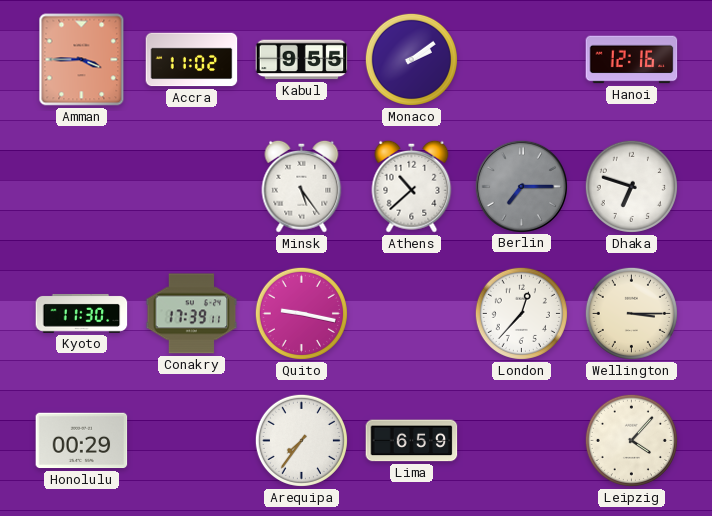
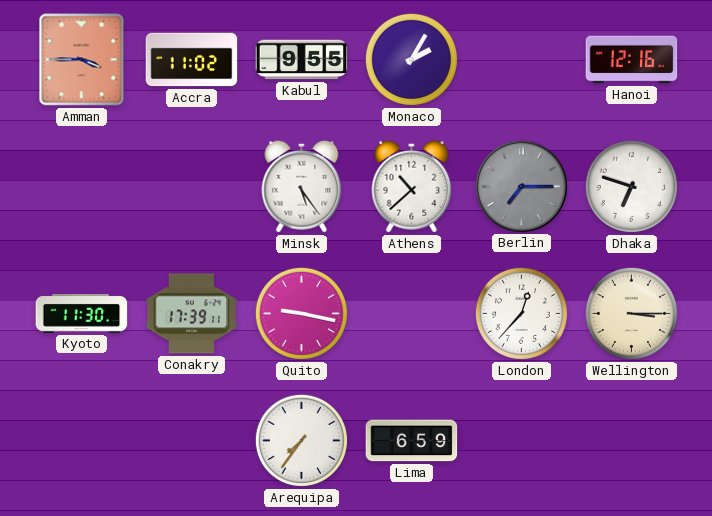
Monaco: 2:09 -> 2:05
Honolulu: 00:29 -> none
Leipzig: 4:07 -> none
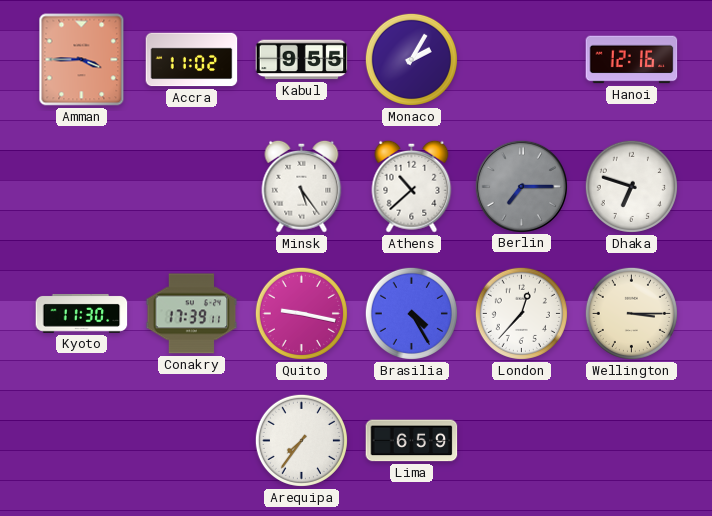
Brasilia: none -> 4:25
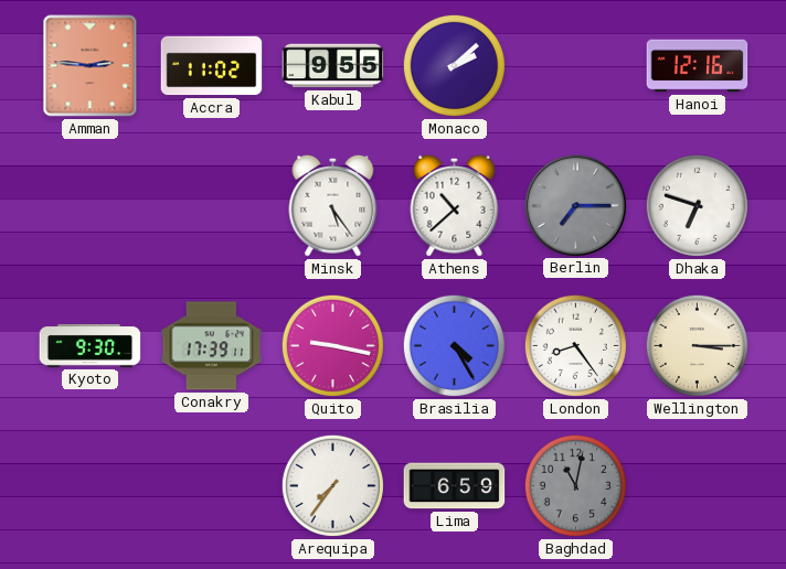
Amman: 3:45 -> 2:46
Monaco: 2:05 -> 2:08
Kyoto: 11:30 -> 9:30
London: 12:37 -> 8:24
Baghdad: none -> 11:02
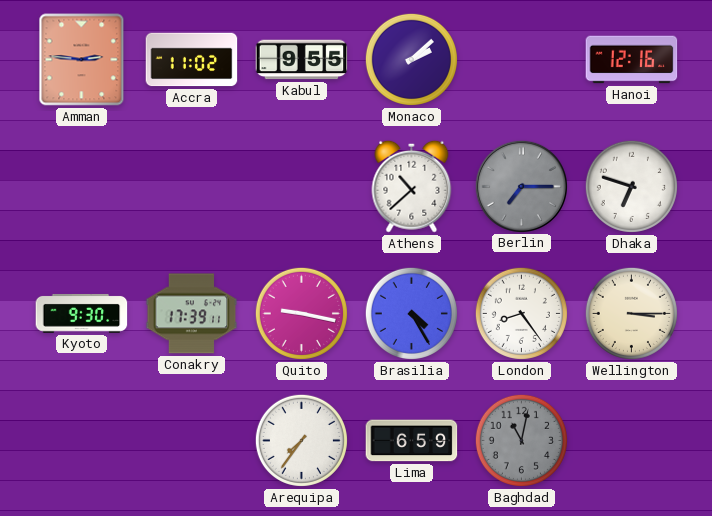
Minsk: 5:24 -> none
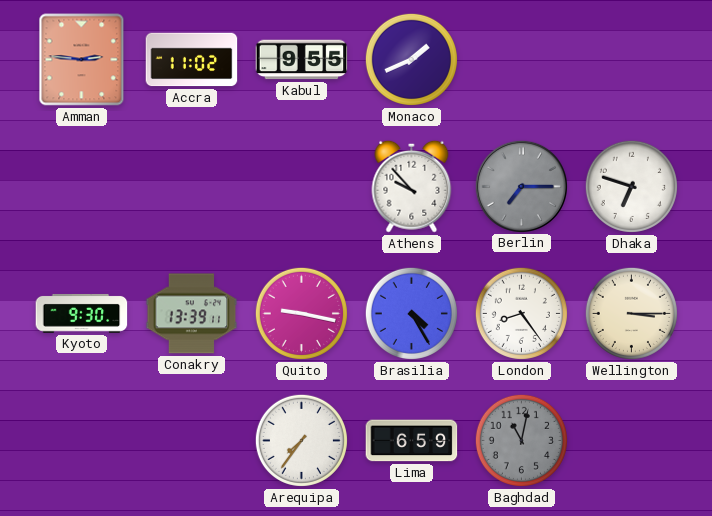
Monaco: 2:08 -> 1:41
Hanoi: 12:16 -> none
Athens: 10:38 -> 9:53
Conakry: 17:39 -> 13:39
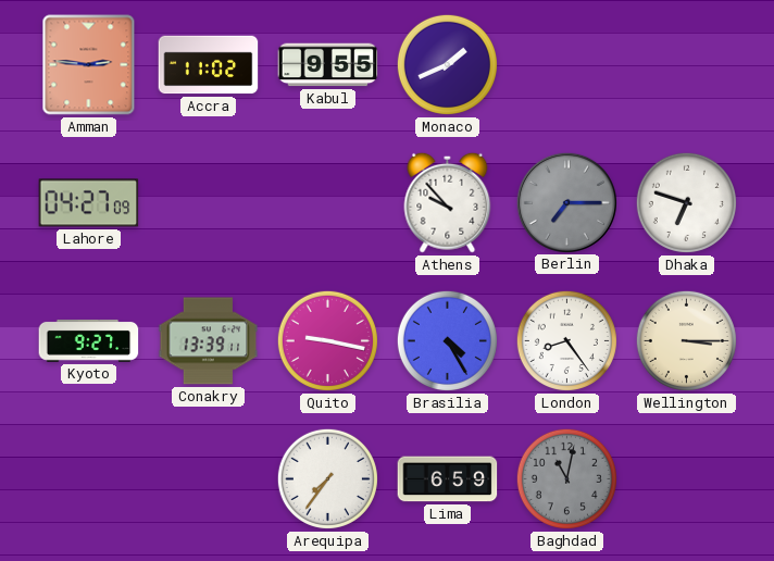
Lahore: none -> 04:27
Kyoto: 9:30 -> 9:27
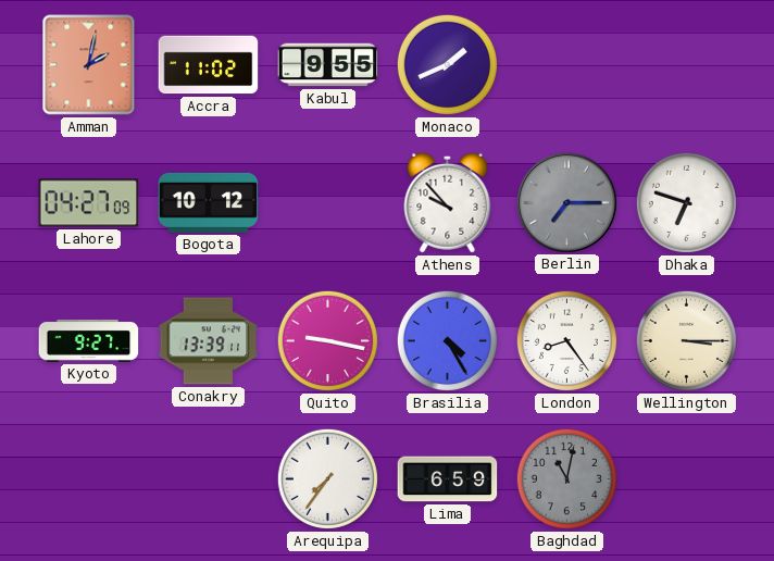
Amman: 2:46 -> 2:02
Bogota: none -> 10:12
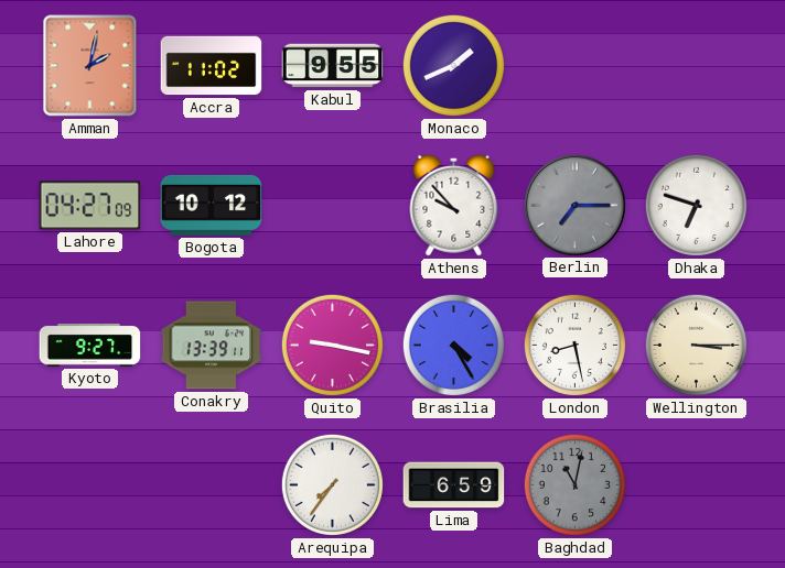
London: 8:24 -> 8:28
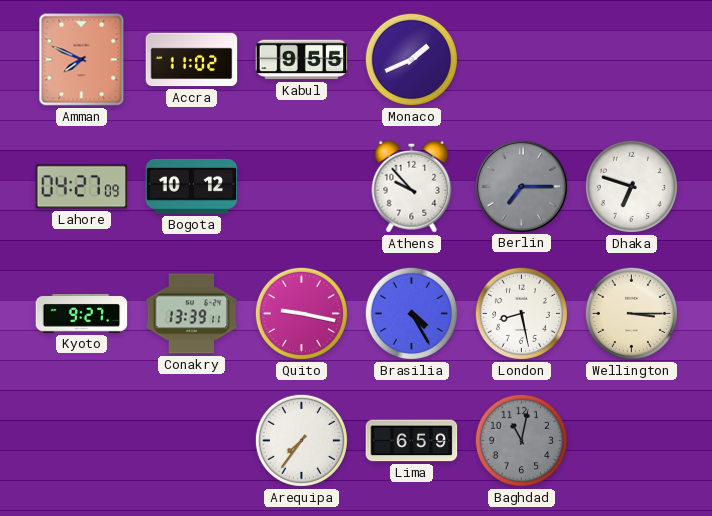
Amman: 2:02 -> 7:49
